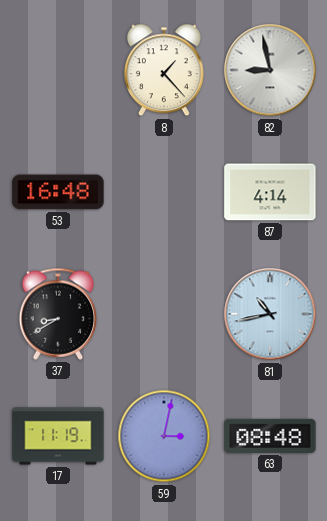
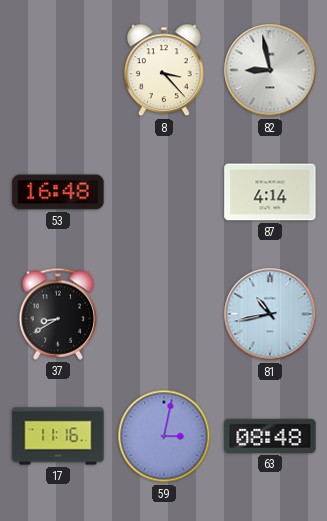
8: 1:23 -> 3:23
17: 11:19 -> 11:16
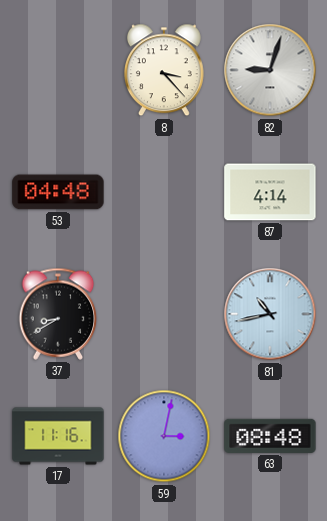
82: 8:58 -> 9:03
53: 16:48 -> 04:48
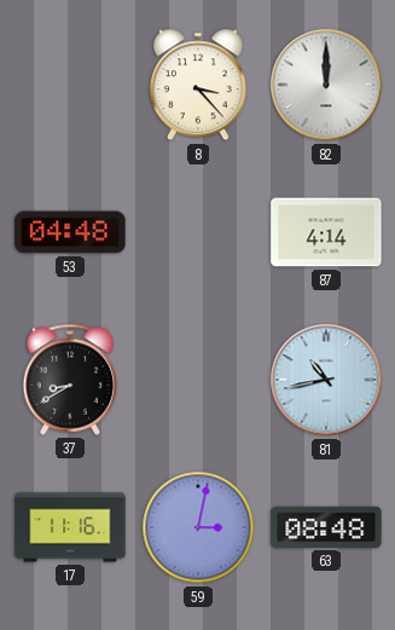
82: 9:03 -> 12:00
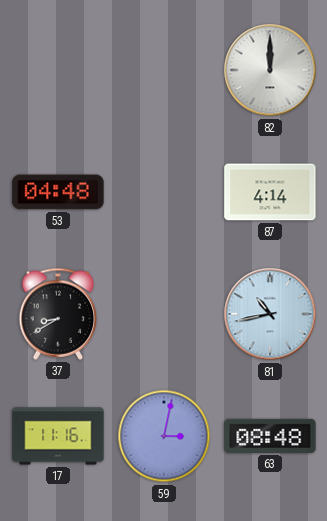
8: 3:23 -> none
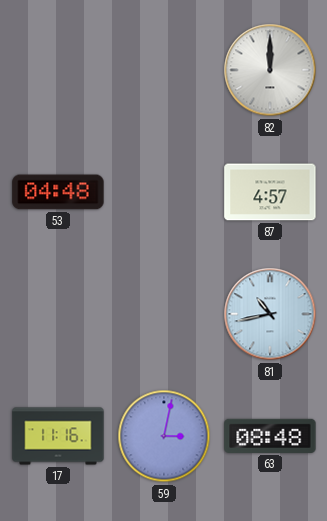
87: 4:14 -> 4:57
37: 8:40 -> none
